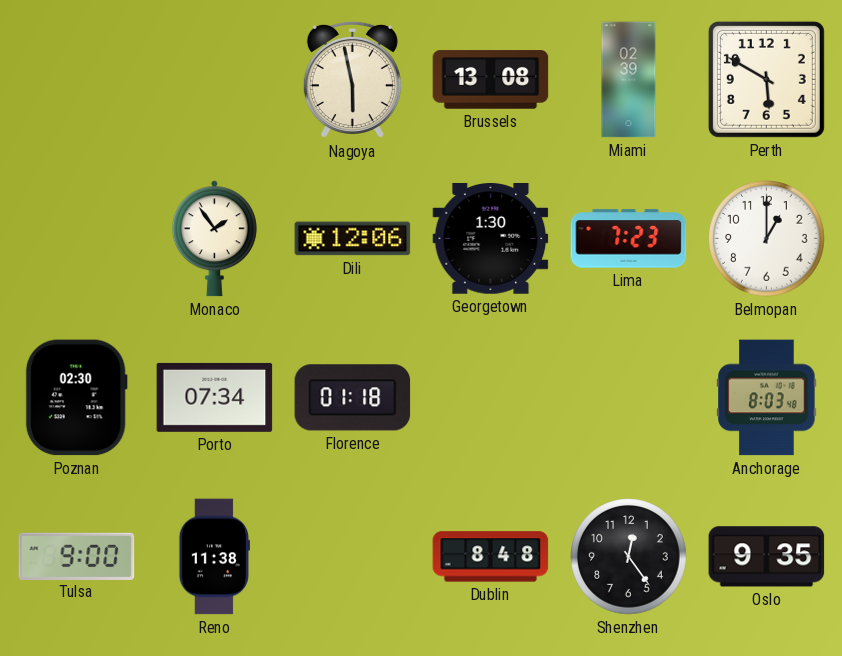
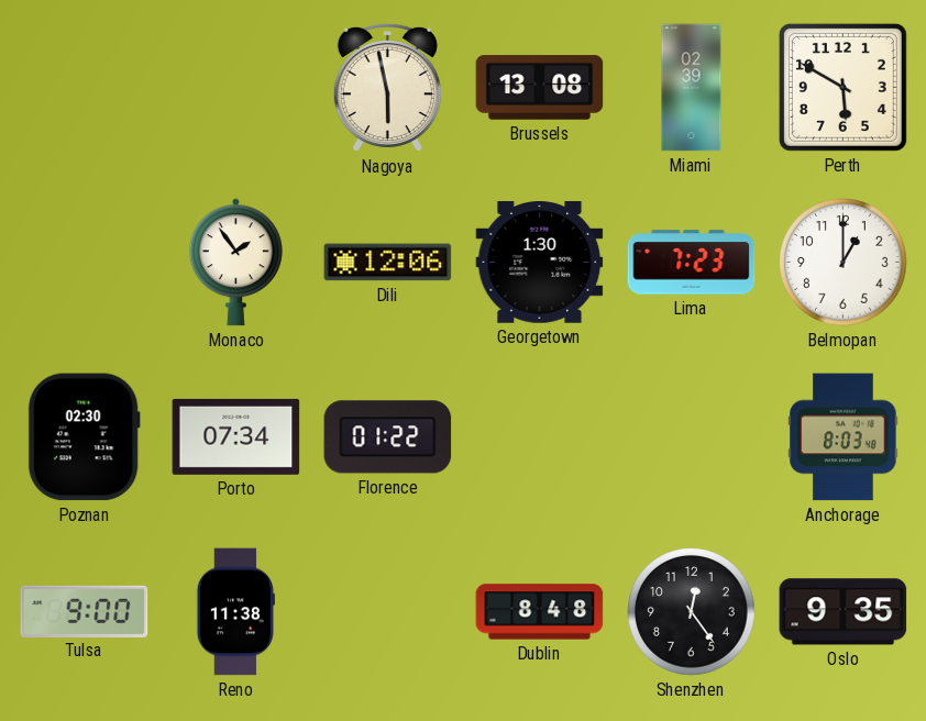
Florence: 01:18 -> 01:22
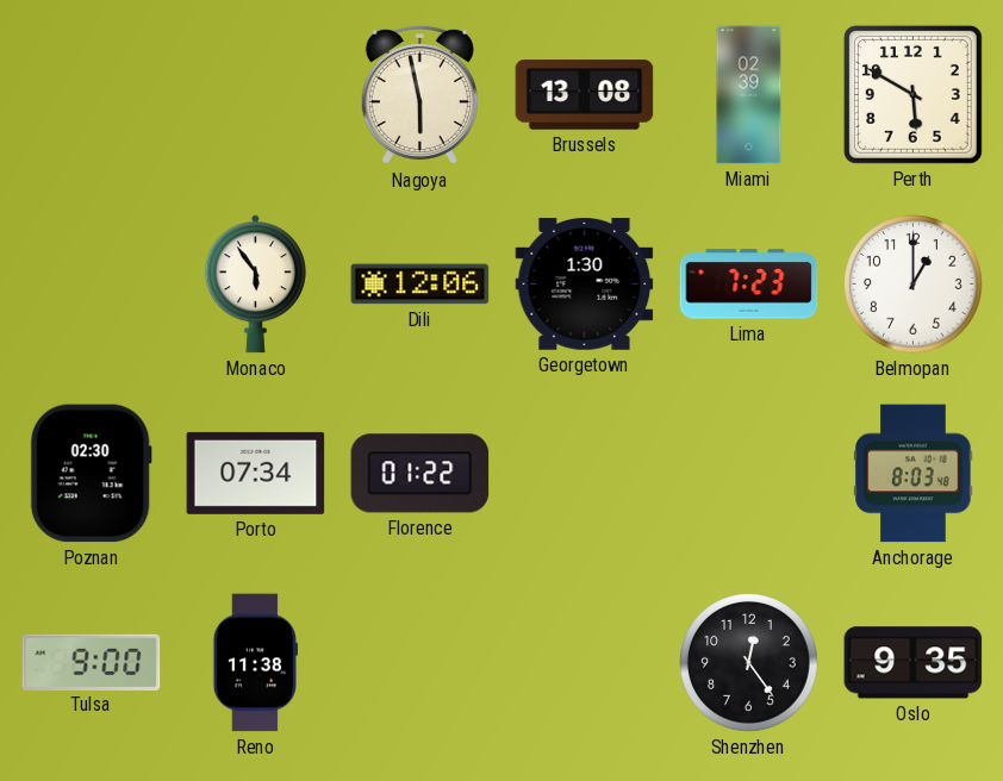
Monaco: 1:54 -> 5:54
Dublin: 8:48 -> none
